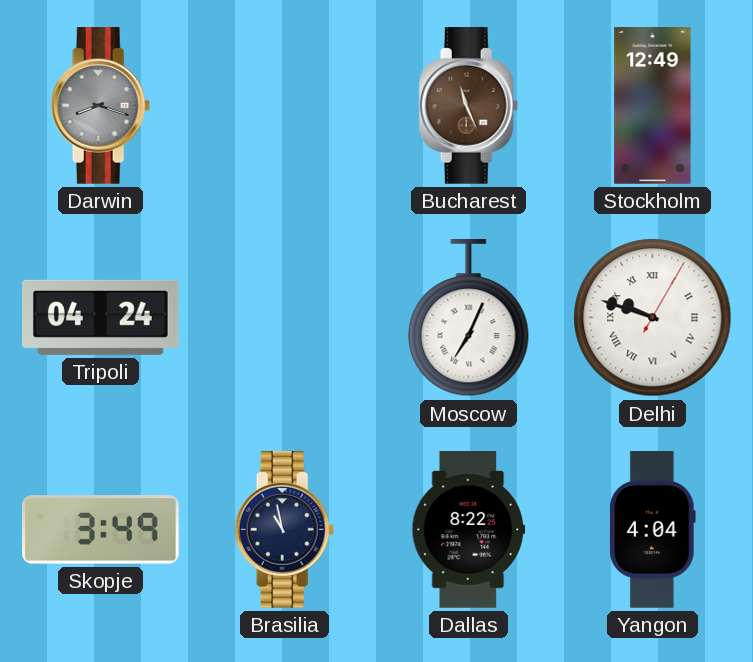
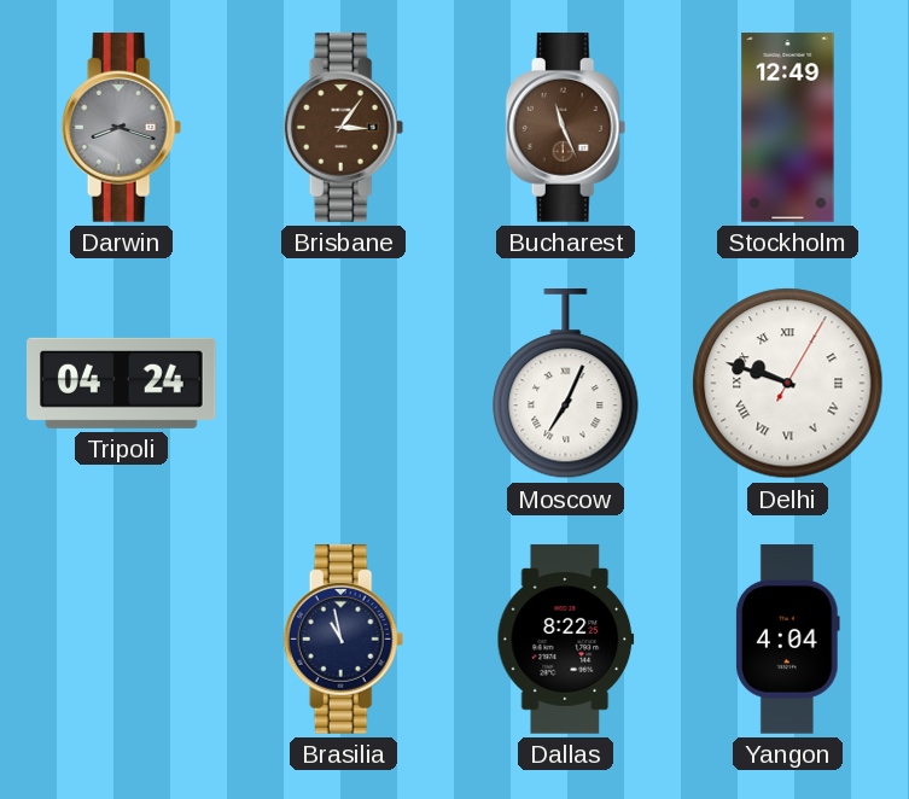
Brisbane: none -> 3:06
Skopje: 3:49 -> none
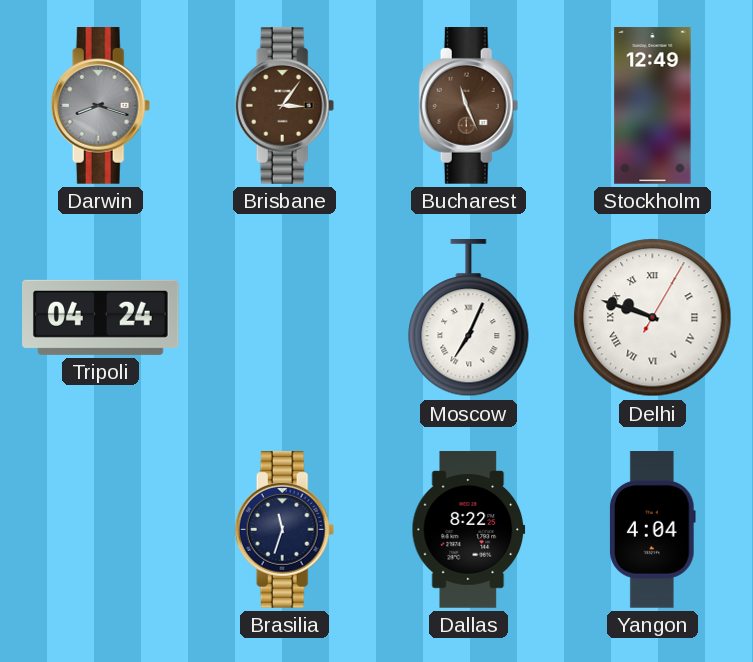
Brasilia: 10:58 -> 11:33
